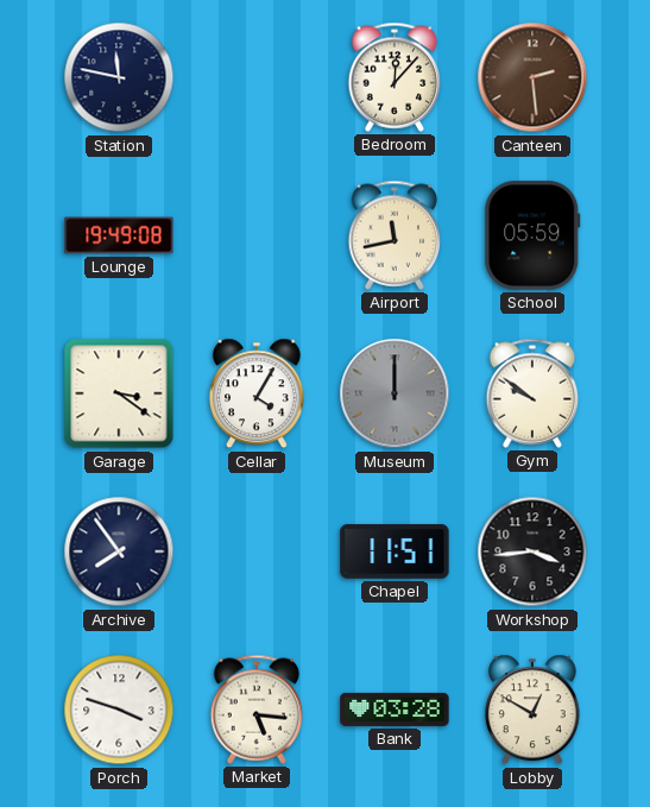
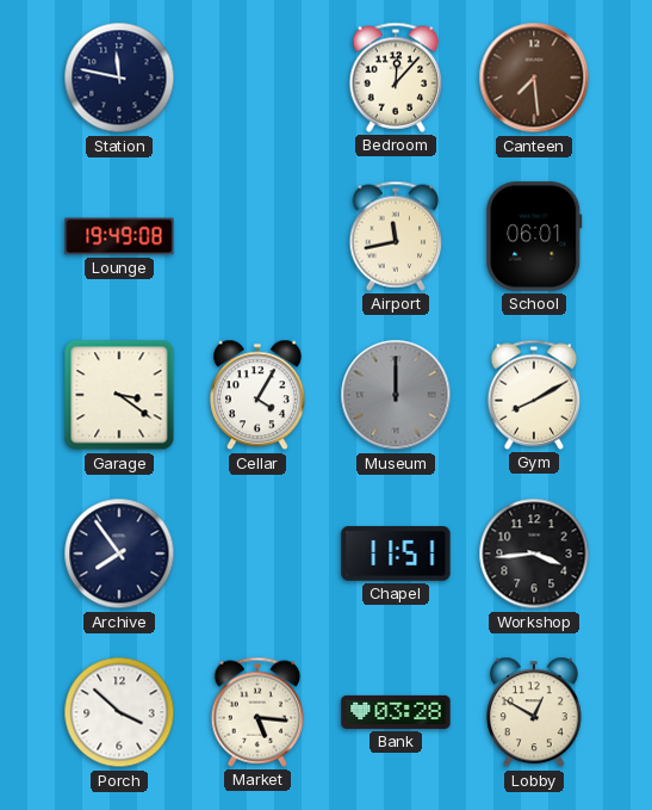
Canteen: 2:29 -> 7:29
School: 05:59 -> 06:01
Gym: 9:51 -> 8:10
Porch: 3:48 -> 3:52
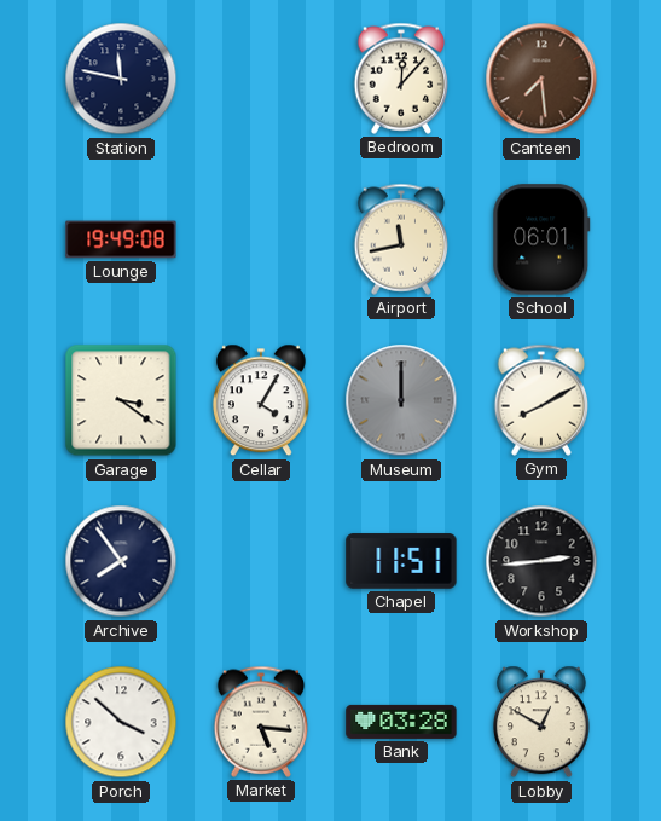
Workshop: 3:44 -> 2:44
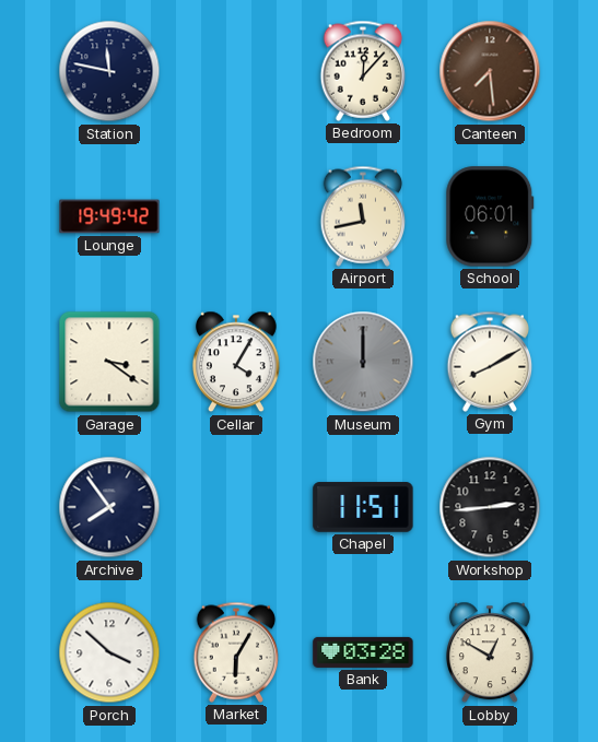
Lounge: 19:49:08 -> 19:49:42
Market: 5:16 -> 6:05
